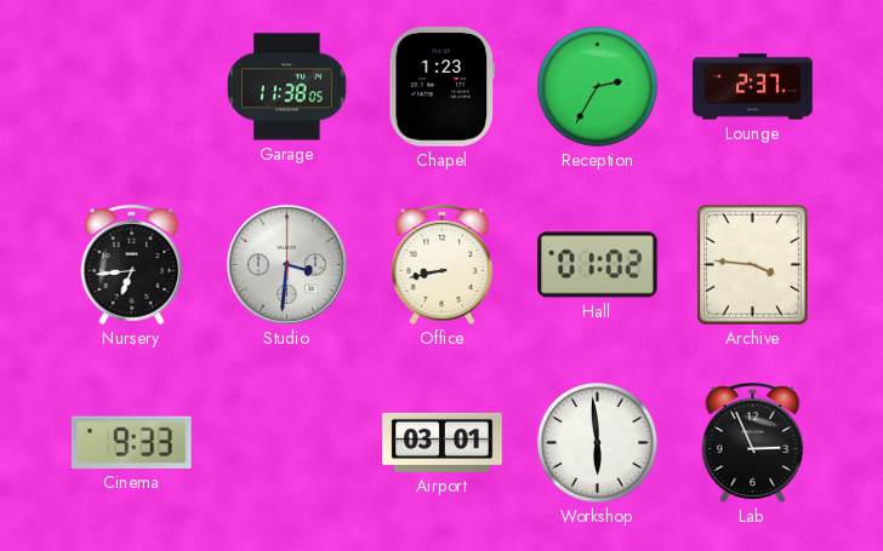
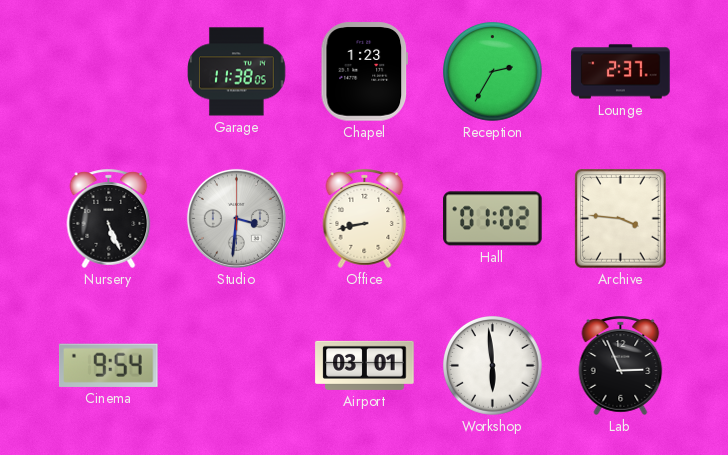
Nursery: 6:44 -> 5:26
Cinema: 9:33 -> 9:54
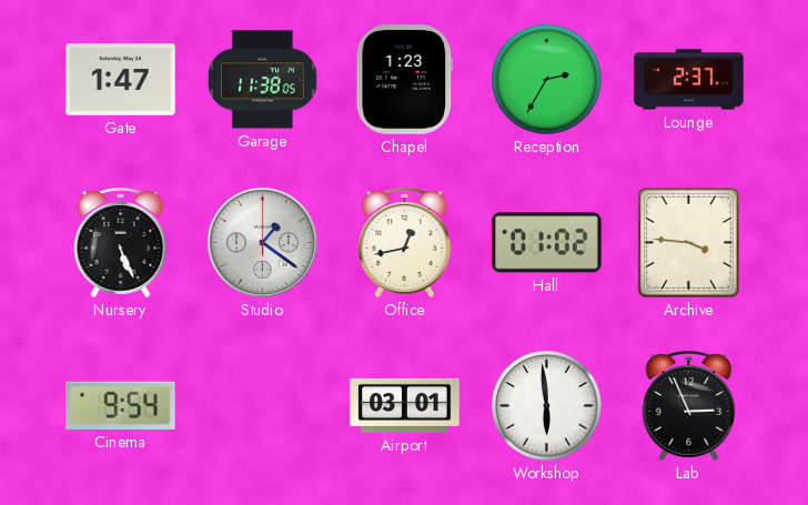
Gate: none -> 1:47
Studio: 3:31 -> 1:21
Office: 8:43 -> 12:43
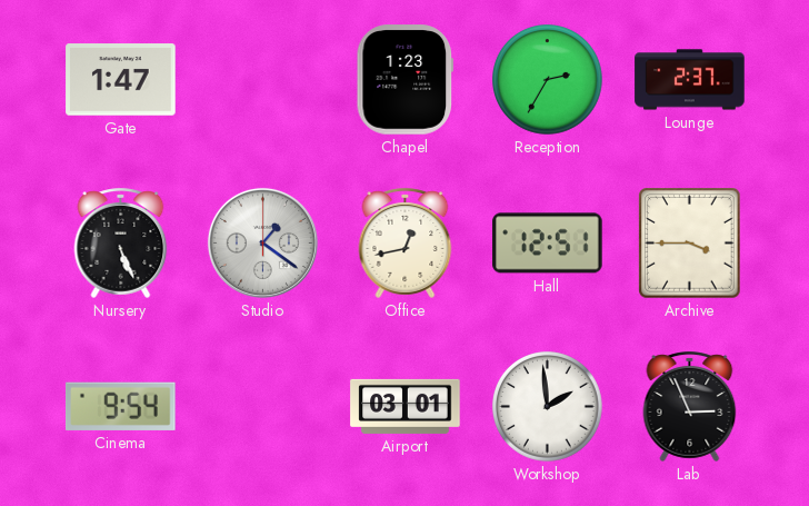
Garage: 11:38 -> none
Hall: 01:02 -> 12:51
Archive: 3:46 -> 3:45
Workshop: 5:59 -> 1:59
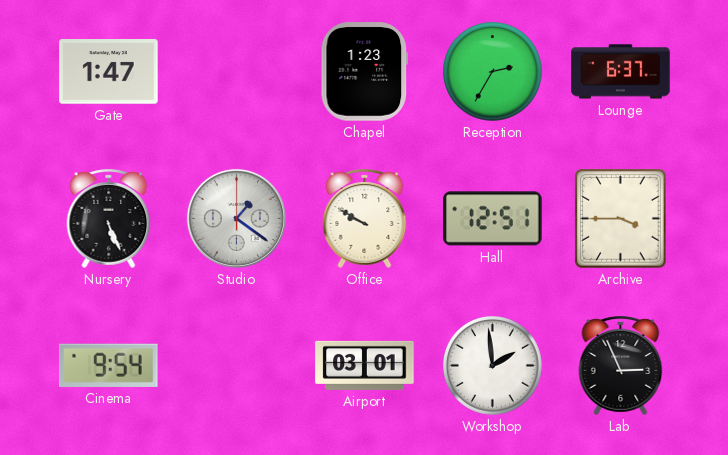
Lounge: 2:37 -> 6:37
Office: 12:43 -> 9:50
